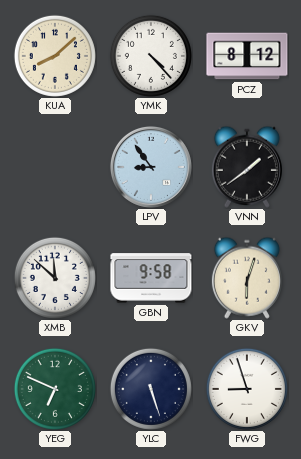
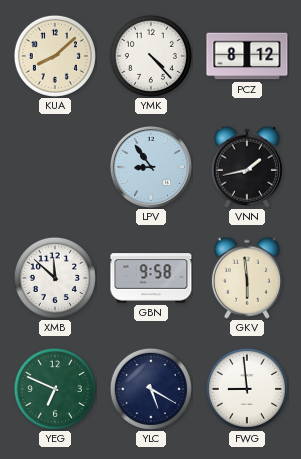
VNN: 1:39 -> 1:43
GKV: 6:03 -> 5:59
YLC: 5:27 -> 5:20
FWG: 8:57 -> 8:59
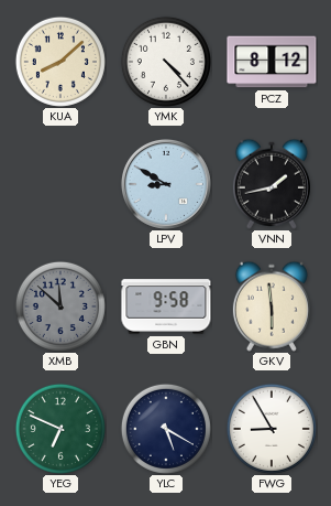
LPV: 8:54 -> 8:50
XMB dial: white -> grey
FWG: 8:59 -> 8:55
